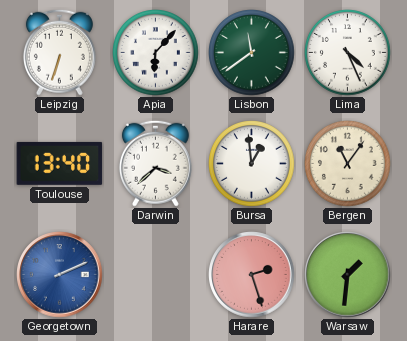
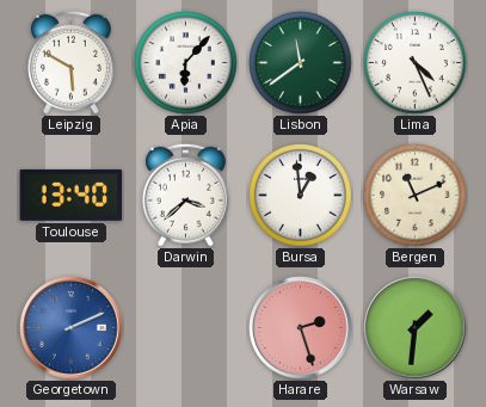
Leipzig: 6:33 -> 5:50
Bergen: 11:06 -> 11:11
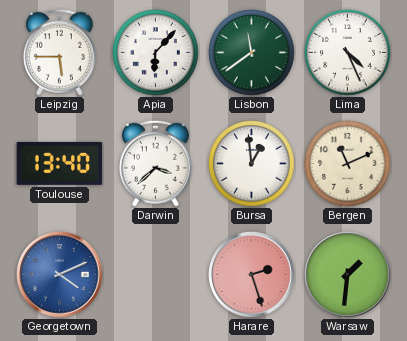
Leipzig: 5:50 -> 5:45
Georgetown: 2:11 -> 4:11
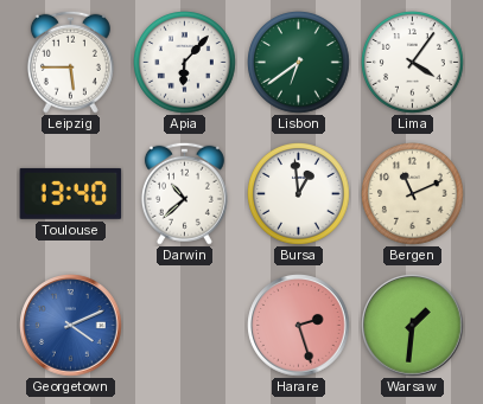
Lisbon: 11:39 -> 6:39
Lima: 4:26 -> 4:06
Darwin: 3:38 -> 10:38
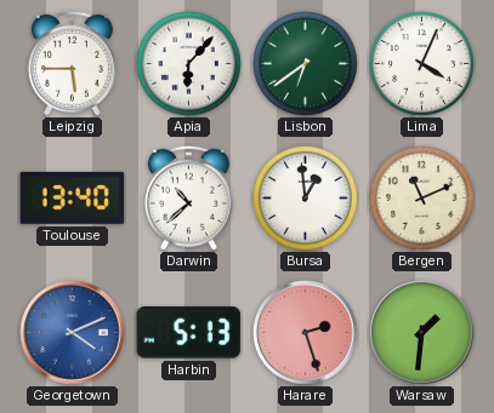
Lima: 4:06 -> 4:04
Harbin: none -> 5:13
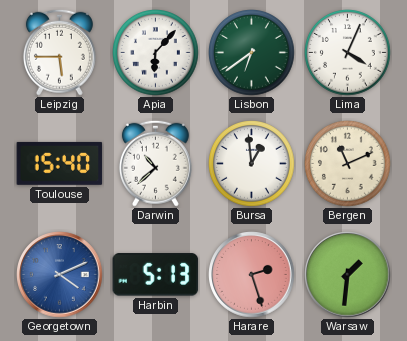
Toulouse: 13:40 -> 15:40
